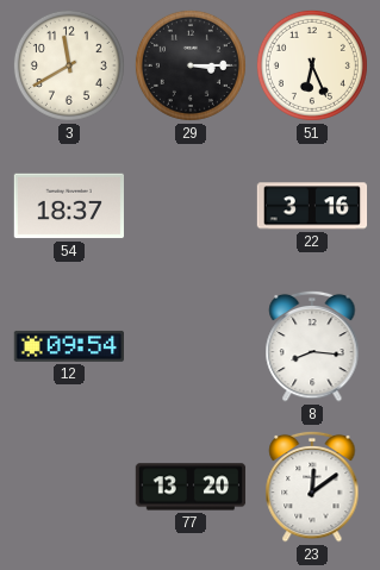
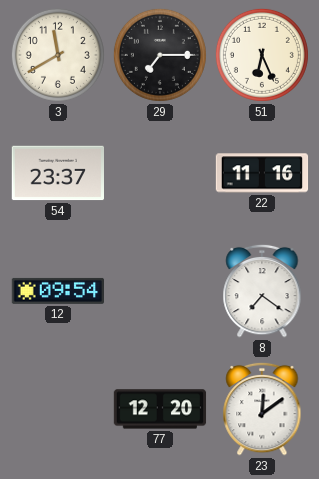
29: 3:15 -> 7:15
54: 18:37 -> 23:37
22: 3:16 -> 11:16
8: 8:16 -> 7:21
77: 13:20 -> 12:20
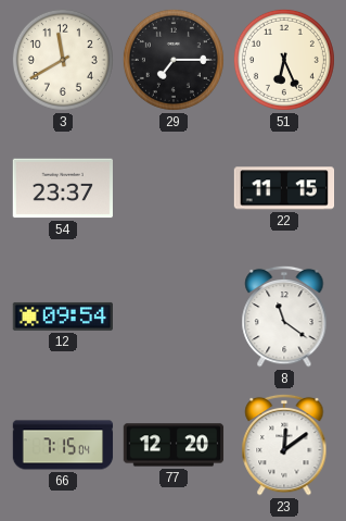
22: 11:16 -> 11:15
8: 7:21 -> 11:21
66: none -> 7:15
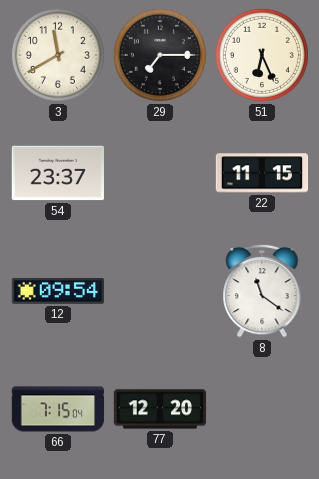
23: 12:09 -> none
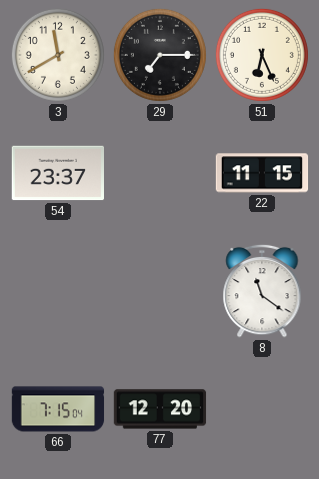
12: 09:54 -> none
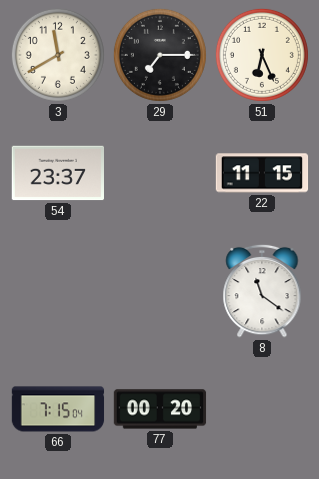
77: 12:20 -> 00:20
